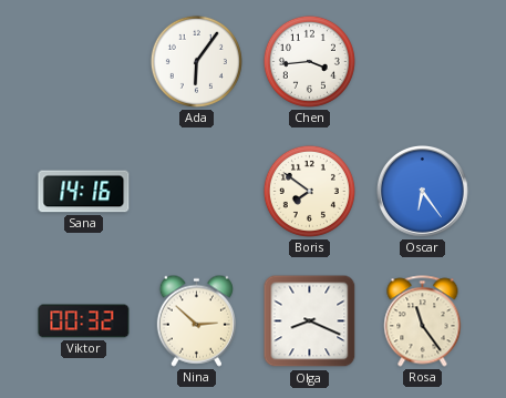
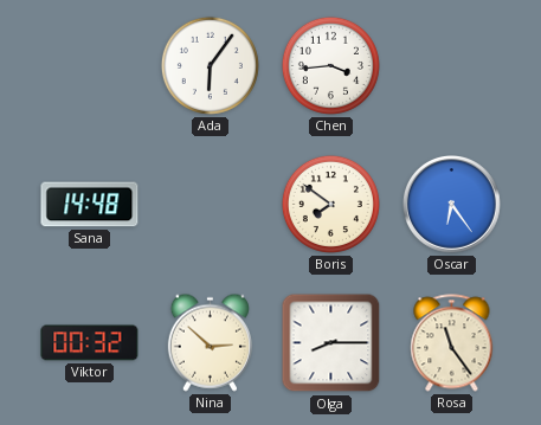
Sana: 14:16 -> 14:48
Olga: 8:19 -> 8:15
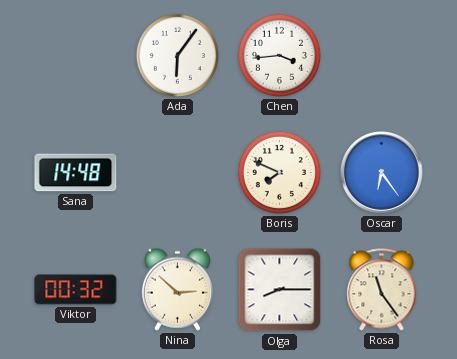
Boris: 7:51 -> 7:49
